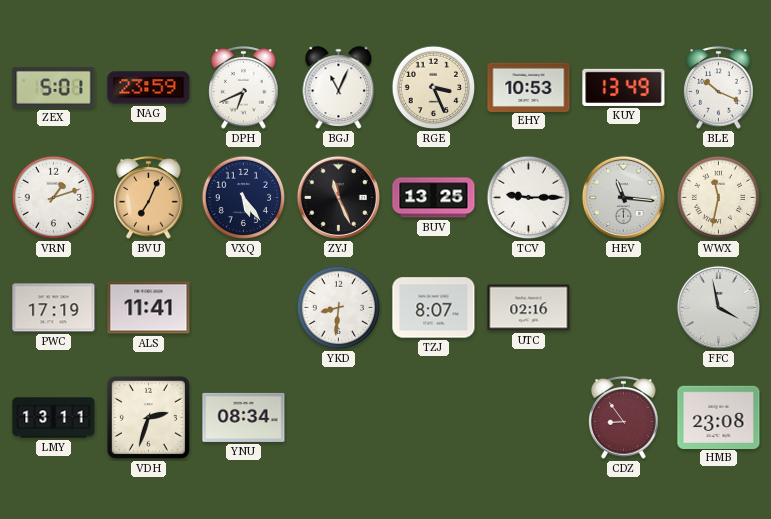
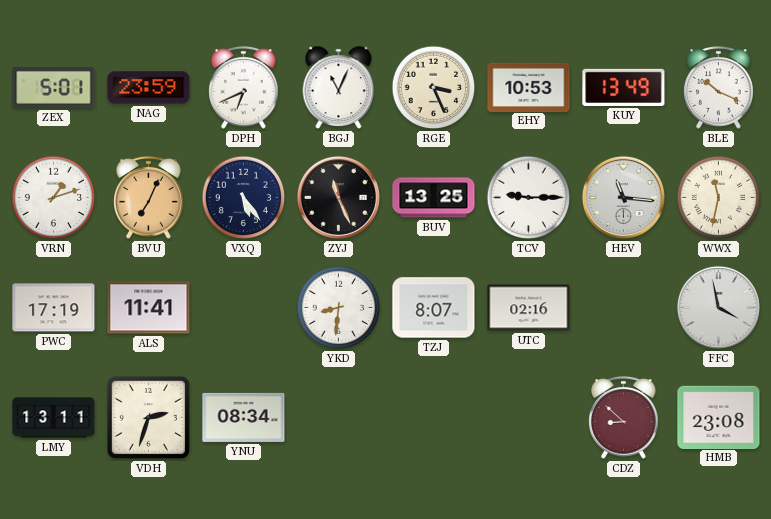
CDZ: 8:54 -> 8:52
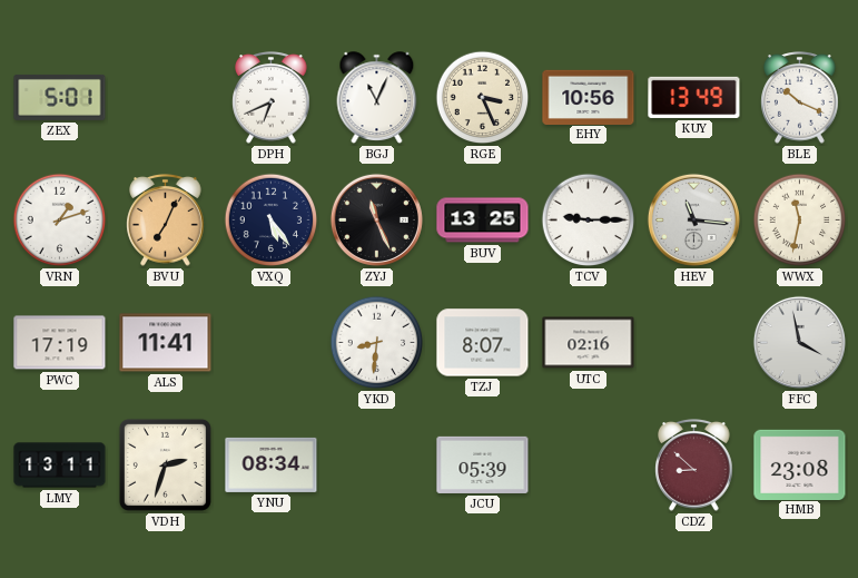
NAG: 23:59 -> none
EHY: 10:53 -> 10:56
JCU: none -> 05:39
